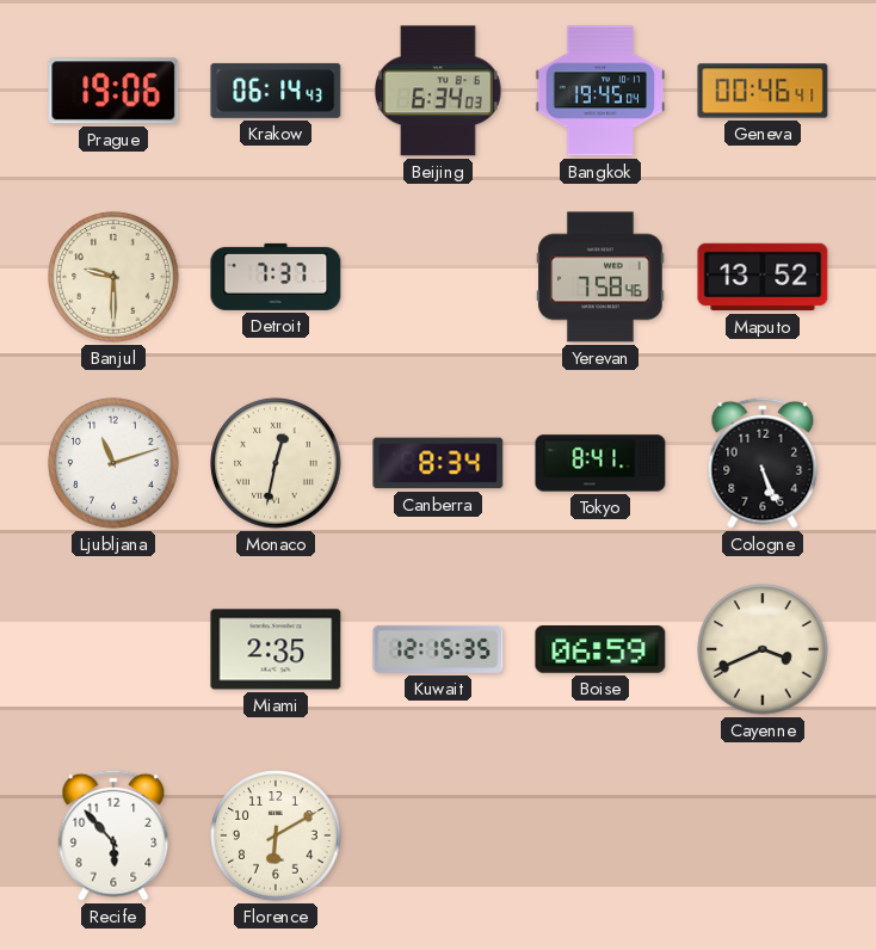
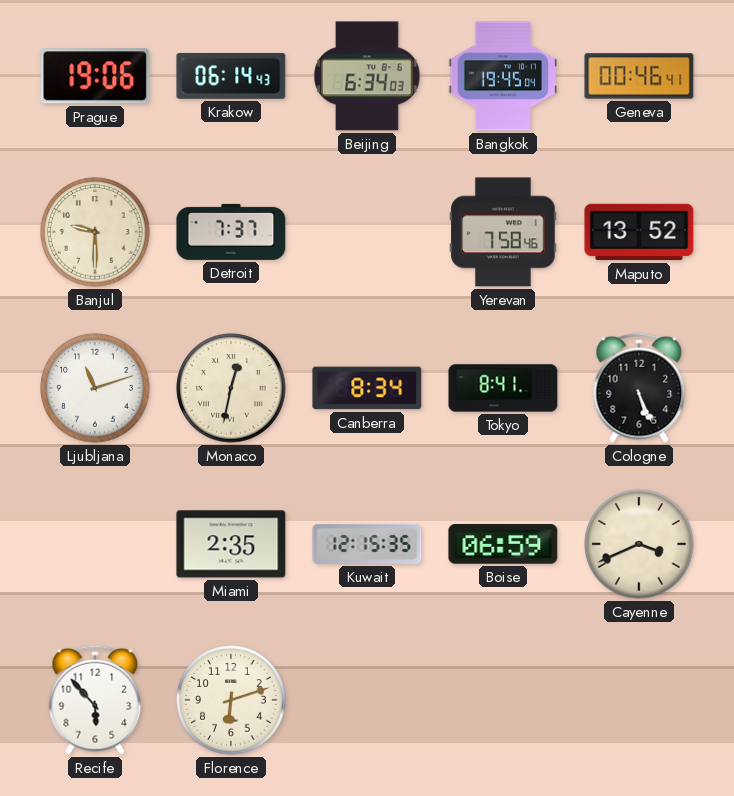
Florence: 6:10 -> 6:12
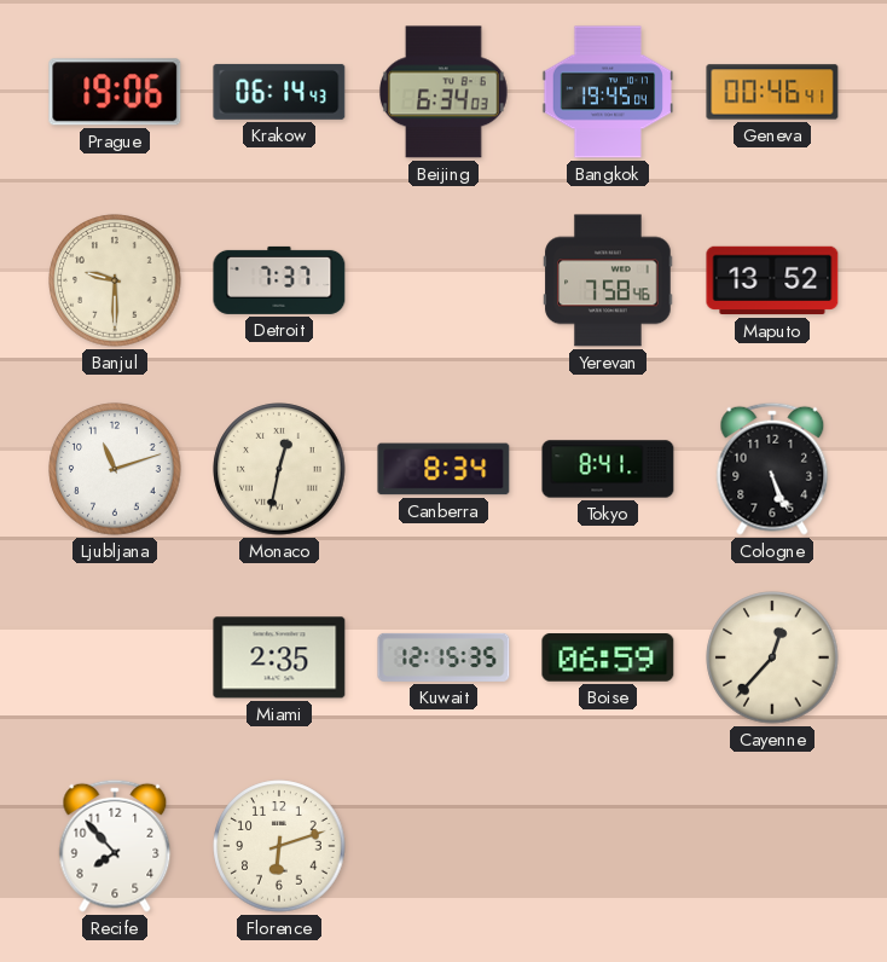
Cayenne: 3:41 -> 12:37
Recife: 5:53 -> 7:53
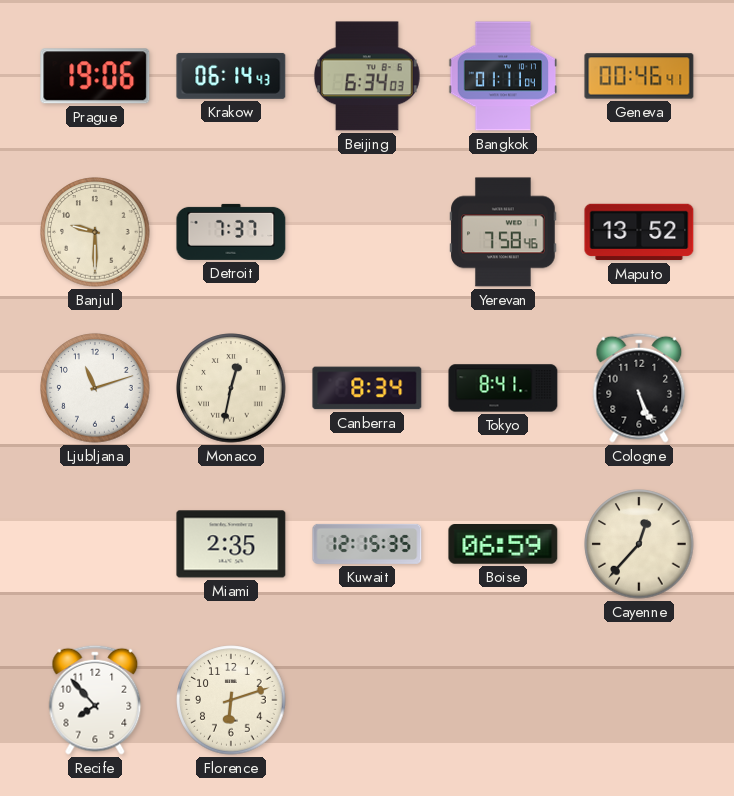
Bangkok: 19:45 -> 01:11
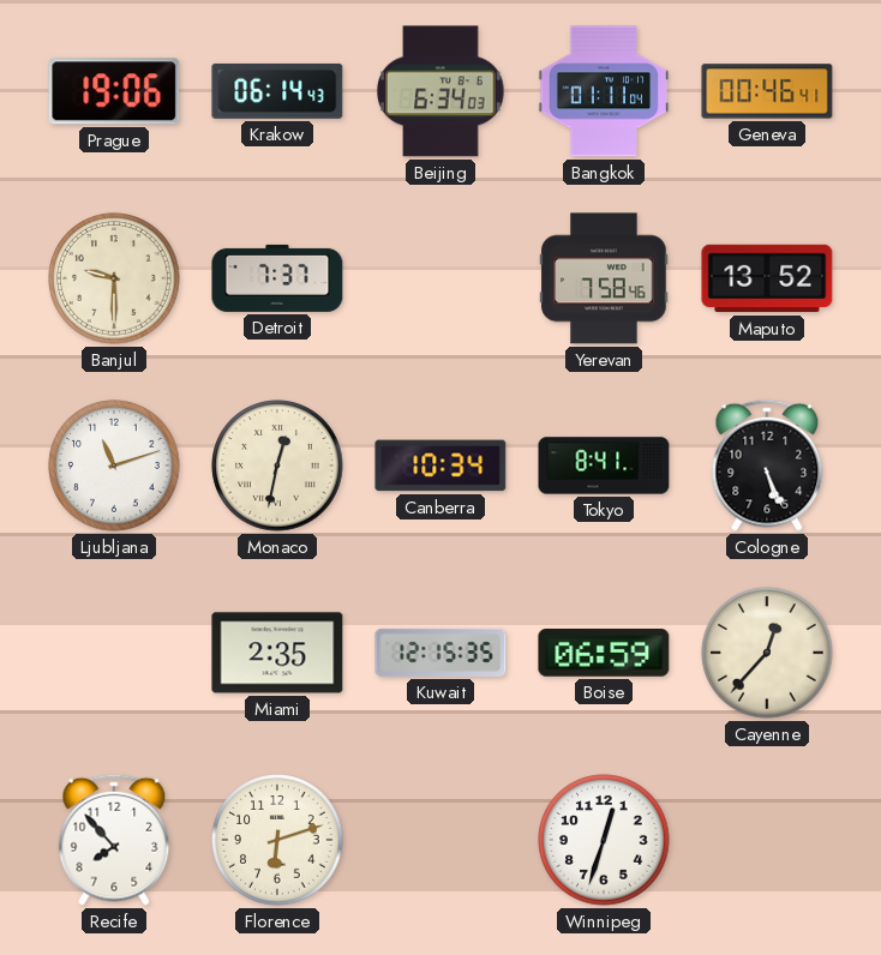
Canberra: 8:34 -> 10:34
Winnipeg: none -> 12:33
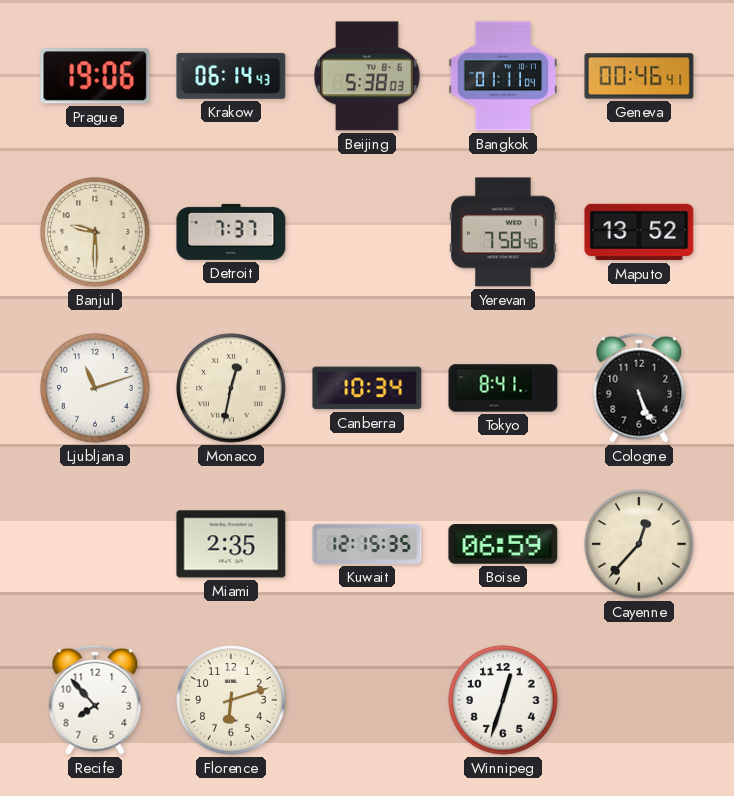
Beijing: 6:34 -> 5:38
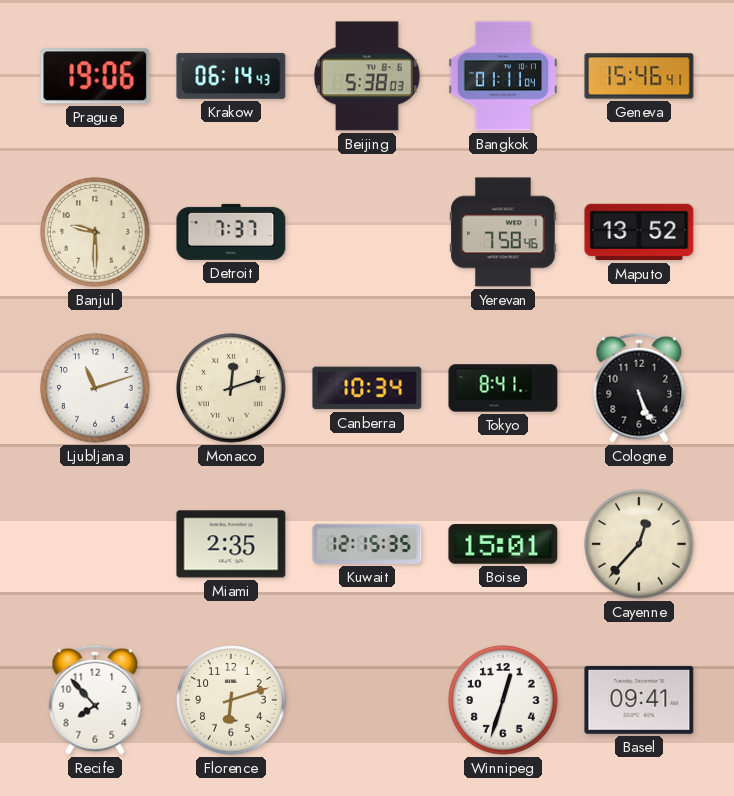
Geneva: 00:46 -> 15:46
Monaco: 12:32 -> 12:12
Boise: 06:59 -> 15:01
Basel: none -> 09:41
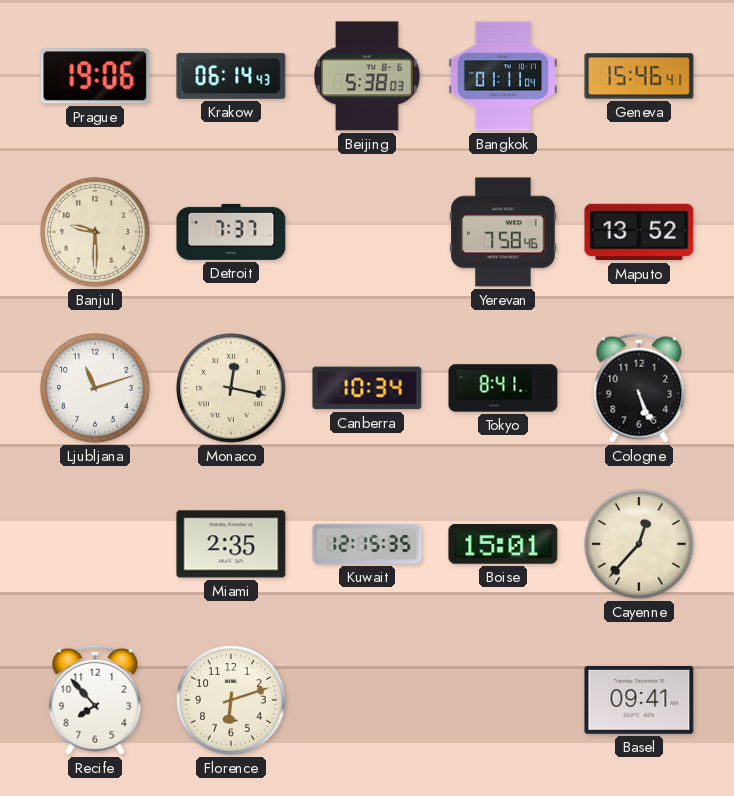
Monaco: 12:12 -> 12:17
Winnipeg: 12:33 -> none
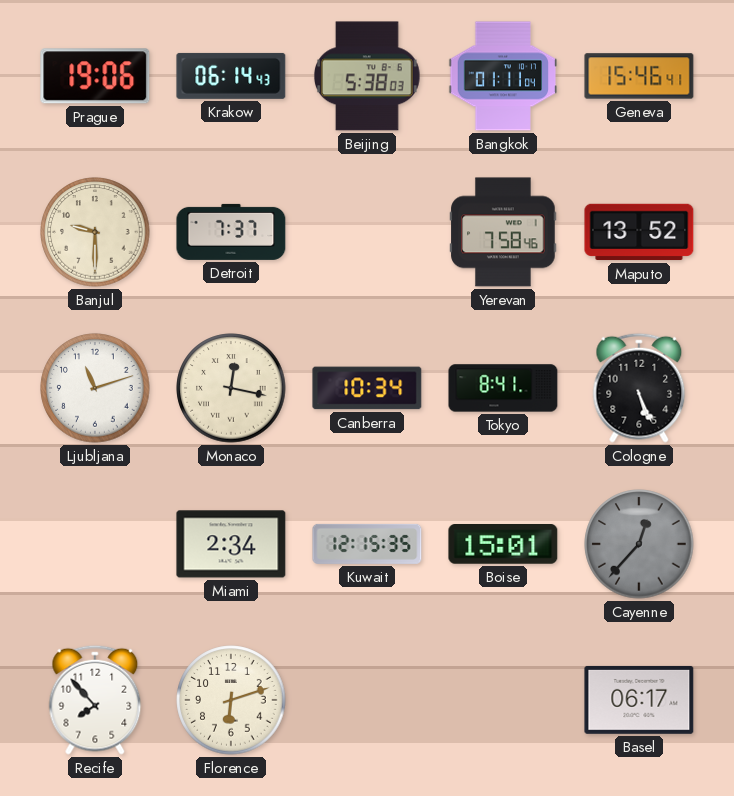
Miami: 2:35 -> 2:34
Cayenne dial: cream -> grey
Basel: 09:41 -> 06:17
